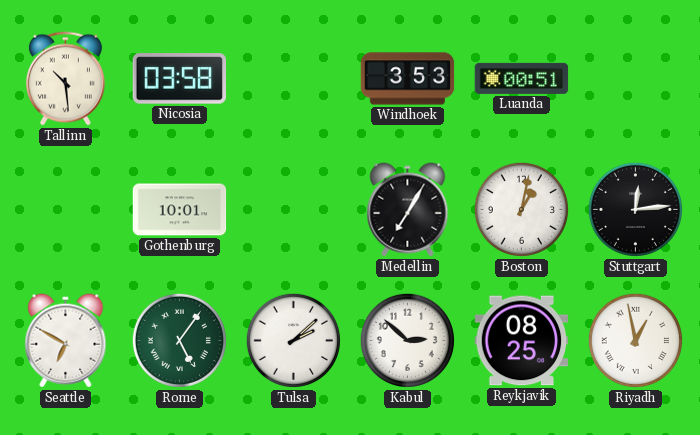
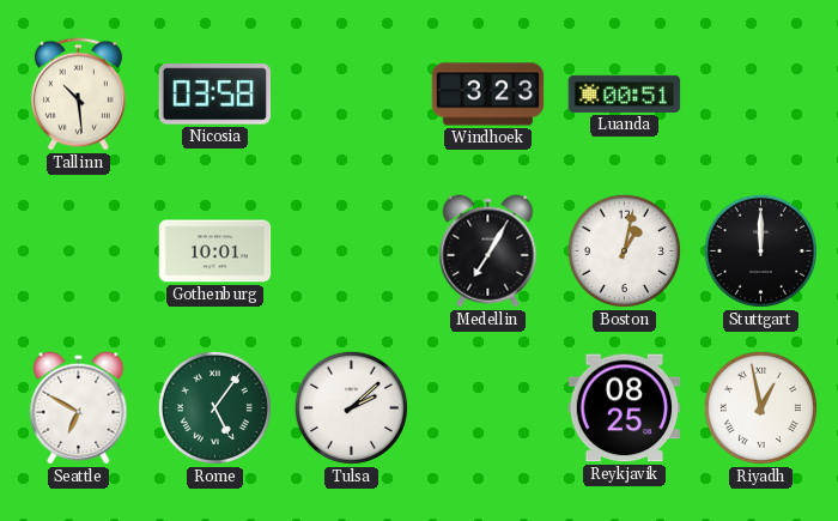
Windhoek: 3:53 -> 3:23
Stuttgart: 12:14 -> 12:00
Kabul: 2:52 -> none
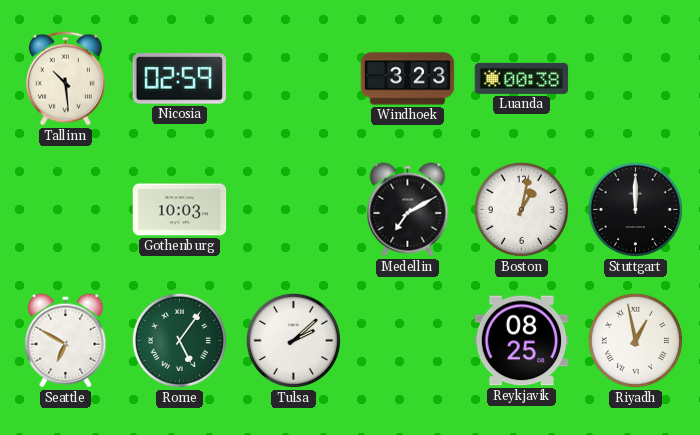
Nicosia: 03:58 -> 02:59
Luanda: 00:51 -> 00:38
Gothenburg: 10:01 -> 10:03
Medellin: 7:05 -> 7:10
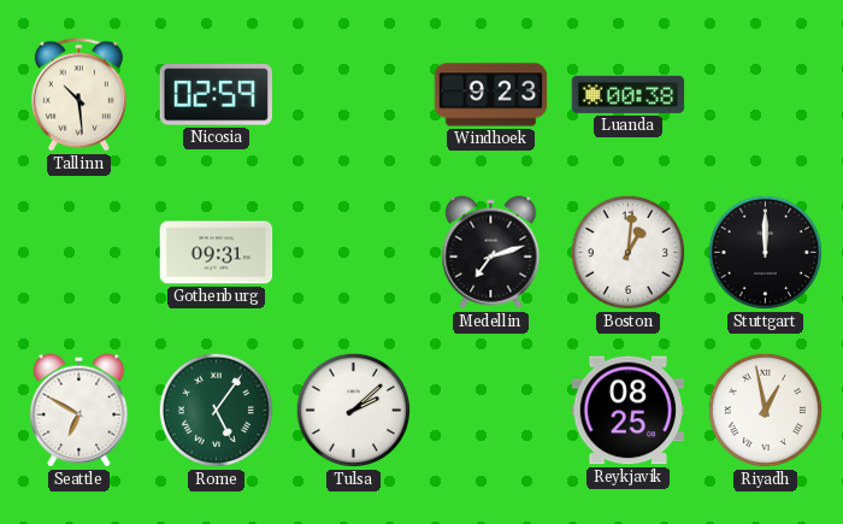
Windhoek: 3:23 -> 9:23
Gothenburg: 10:03 -> 09:31
Medellin: 7:10 -> 7:12
Boston: 1:02 -> 1:01
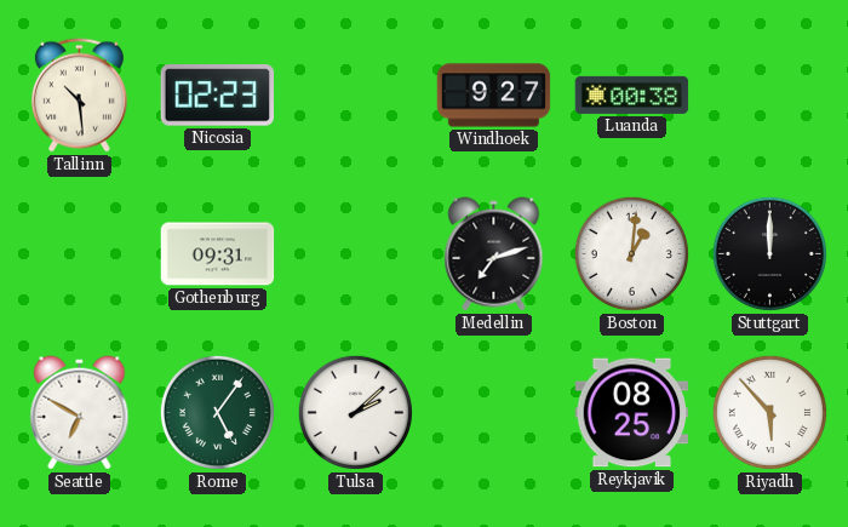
Nicosia: 02:59 -> 02:23
Windhoek: 9:23 -> 9:27
Riyadh: 12:58 -> 5:53
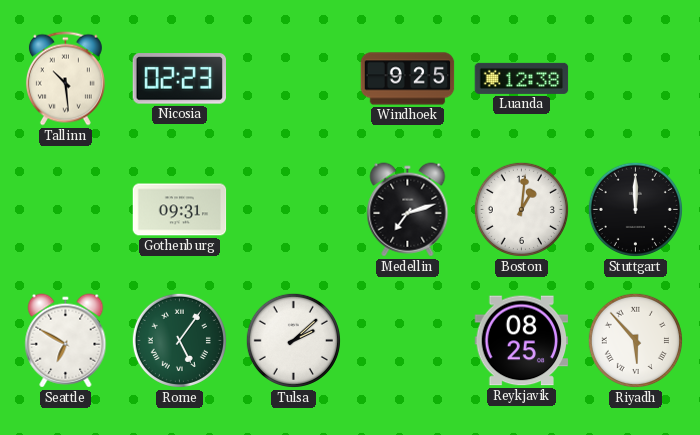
Windhoek: 9:27 -> 9:25
Luanda: 00:38 -> 12:38
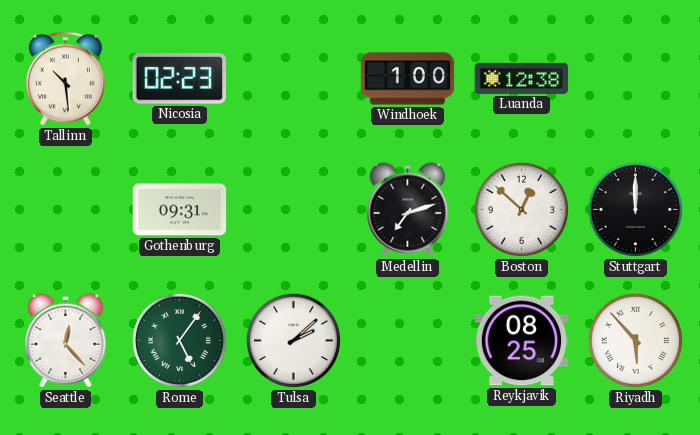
Windhoek: 9:25 -> 1:00
Boston: 1:01 -> 12:52
Seattle: 6:50 -> 12:23
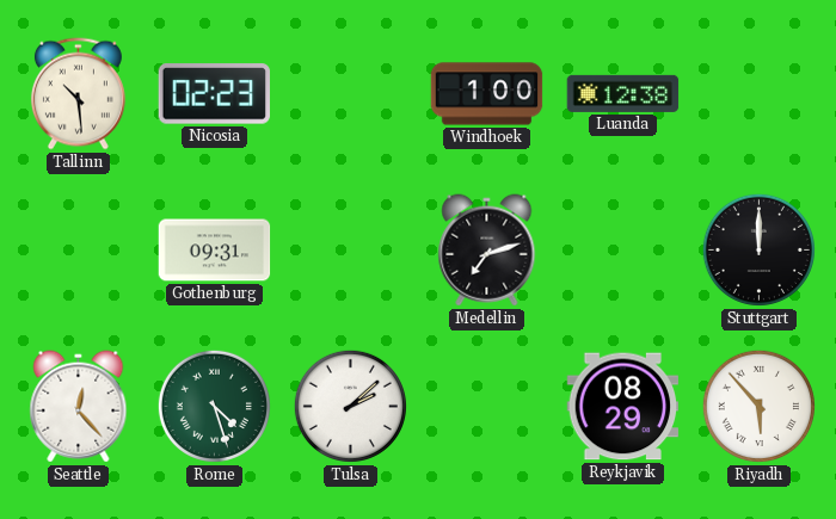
Boston: 12:52 -> none
Rome: 5:06 -> 4:27
Reykjavik: 08:25 -> 08:29
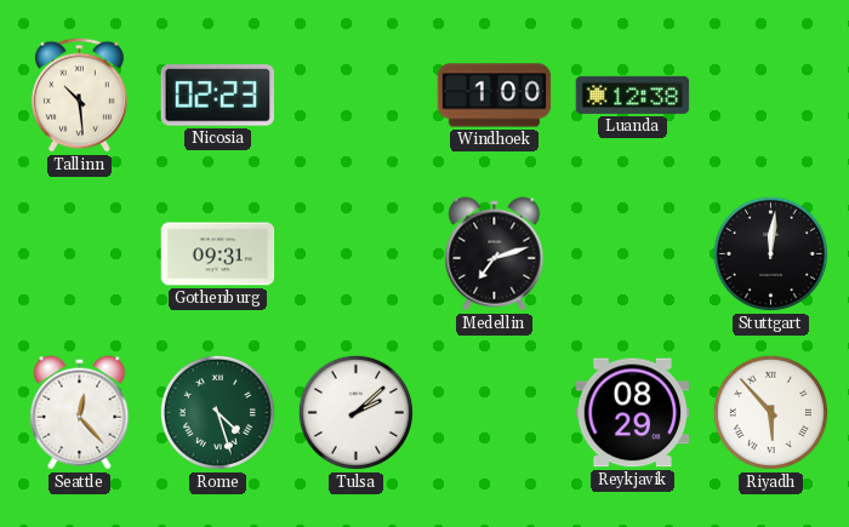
Stuttgart: 12:00 -> 12:01
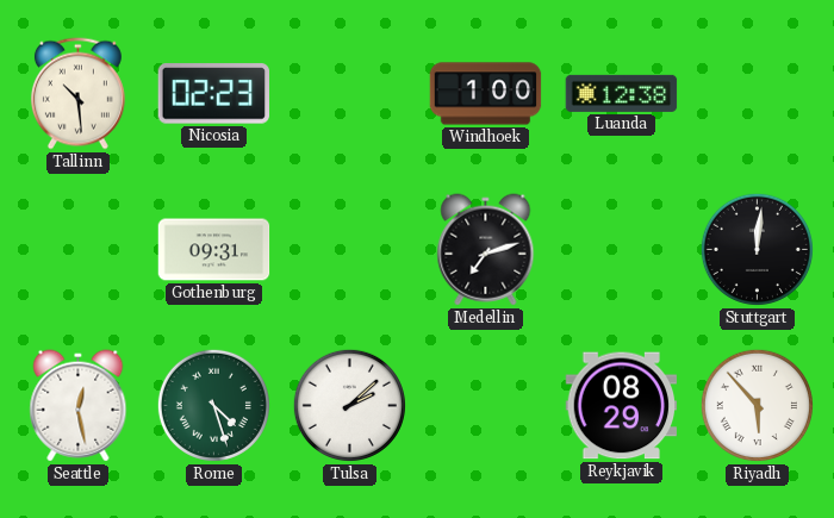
Seattle: 12:23 -> 12:28
